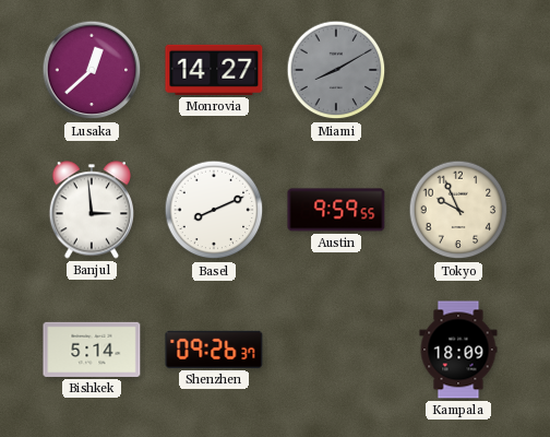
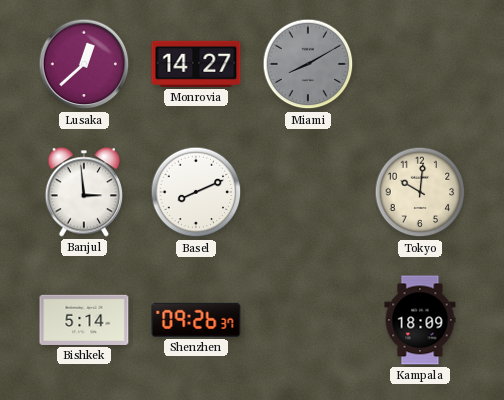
Austin: 9:59 -> none
Tokyo: 9:56 -> 10:01
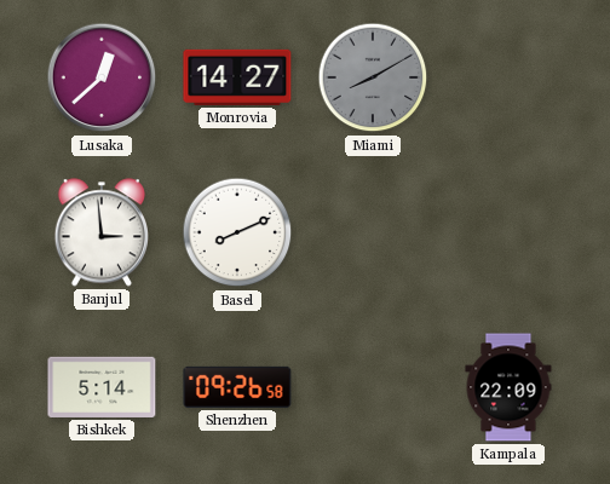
Tokyo: 10:01 -> none
Shenzhen: 09:26:37 -> 09:26:58
Kampala: 18:09 -> 22:09
